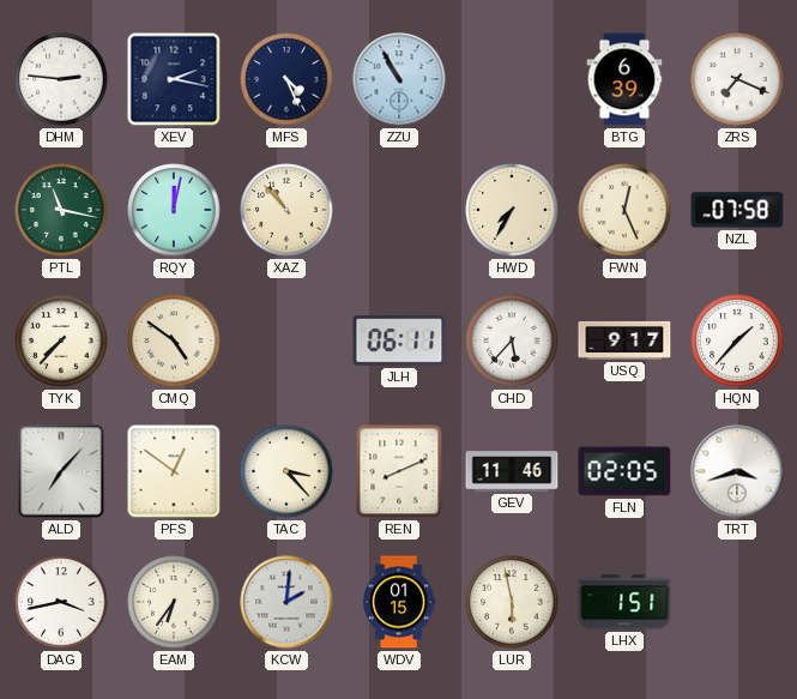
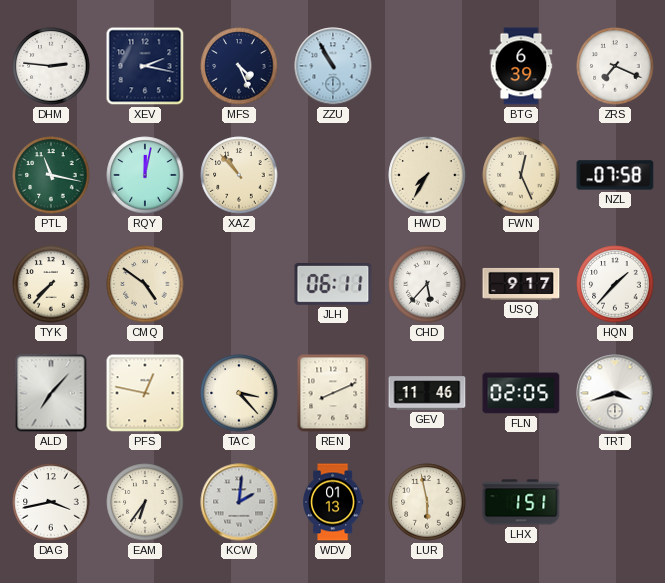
PFS: 12:51 -> 12:47
WDV: 01:15 -> 01:13
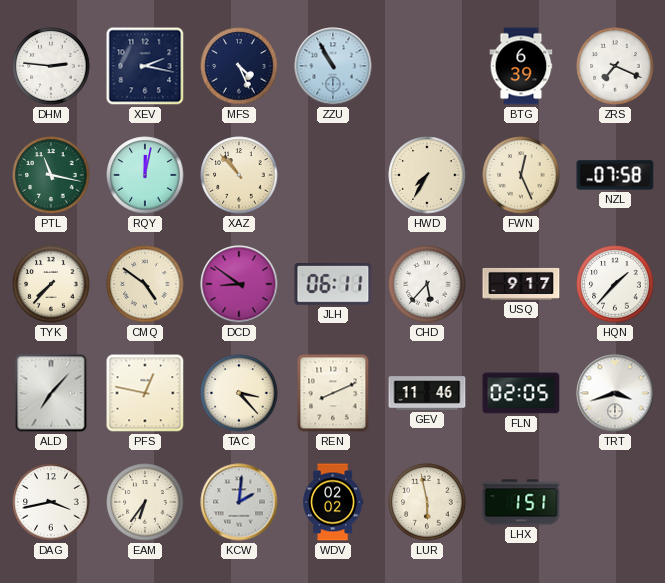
DCD: none -> 8:51
WDV: 01:13 -> 02:02
